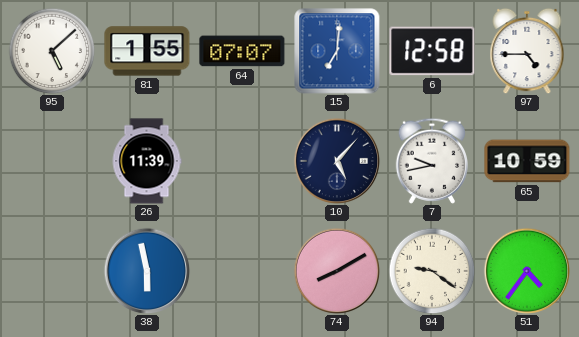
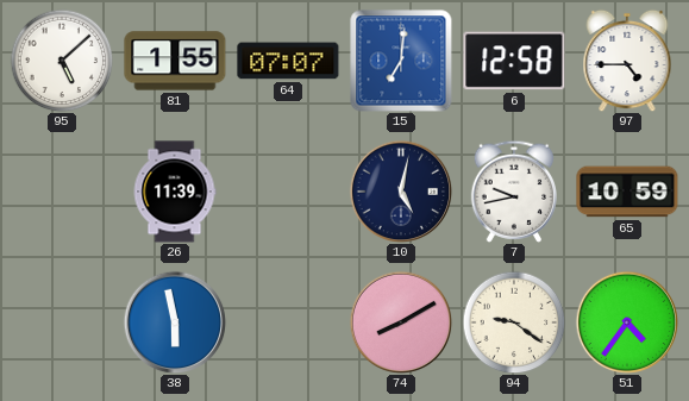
10: 5:07 -> 5:02
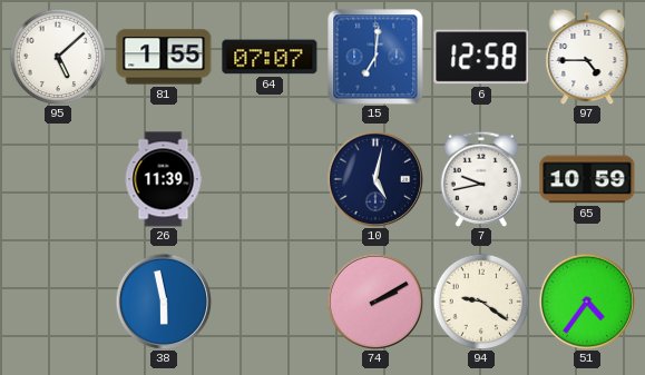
74: 8:10 -> 2:10
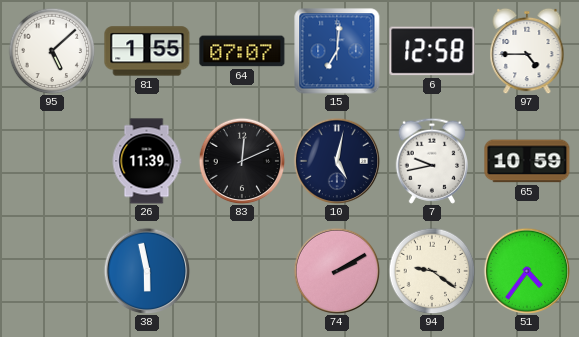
83: none -> 12:11
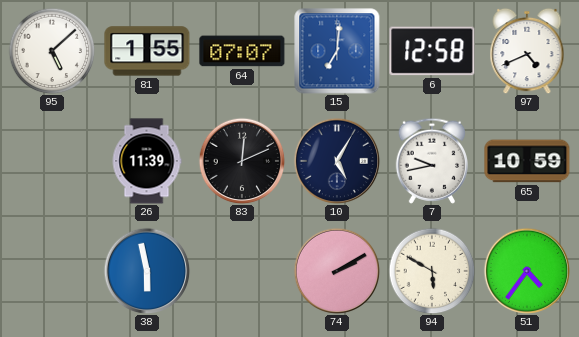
97: 4:45 -> 4:41
10: 5:02 -> 5:05
94: 9:21 -> 5:50
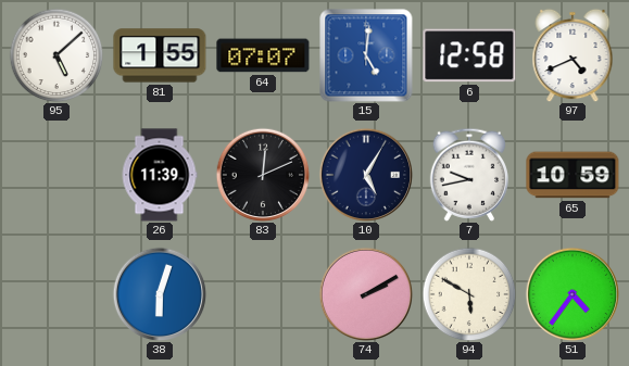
15: 7:01 -> 5:01
38: 5:58 -> 6:03
